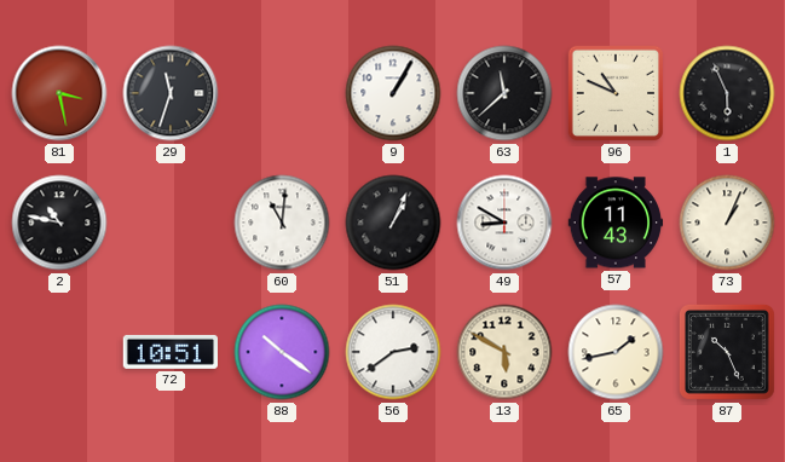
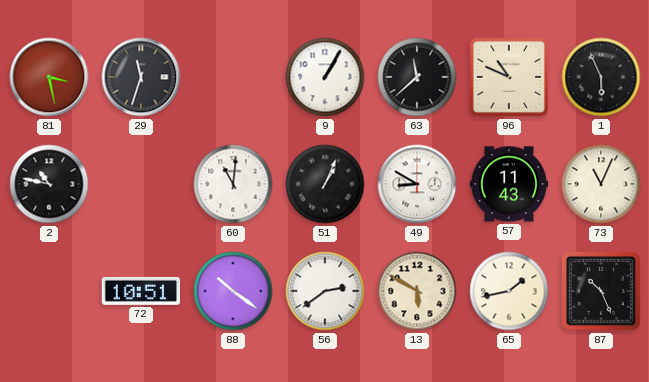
73: 1:04 -> 11:04
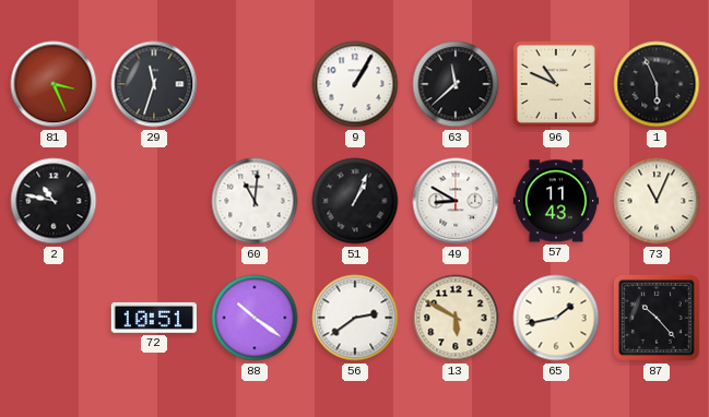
81: 3:28 -> 3:26
87: 10:26 -> 10:23
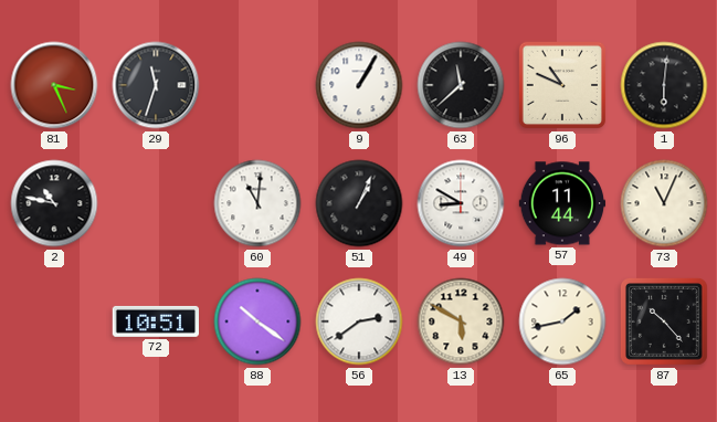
1: 5:56 -> 6:01
57: 11:43 -> 11:44
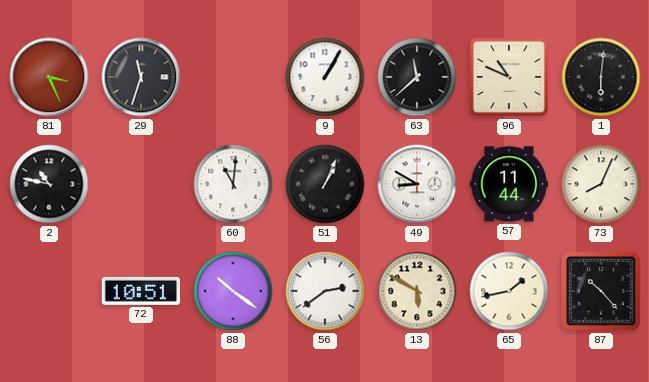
73: 11:04 -> 8:04
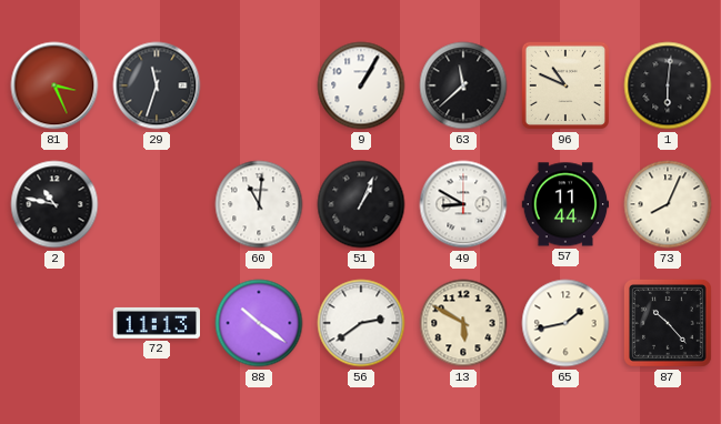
72: 10:51 -> 11:13
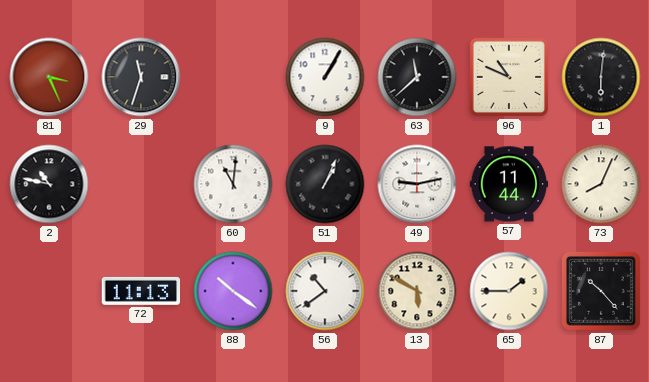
49: 8:50 -> 9:13
56: 2:39 -> 10:39
65: 1:43 -> 1:45
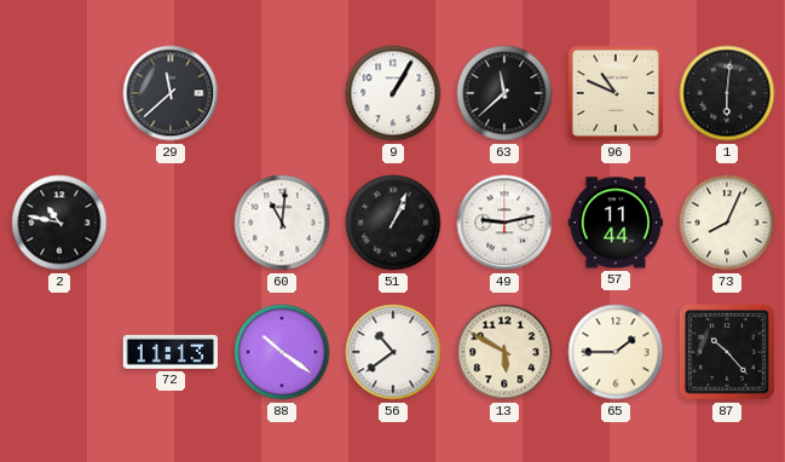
81: 3:26 -> none
29: 11:33 -> 11:38
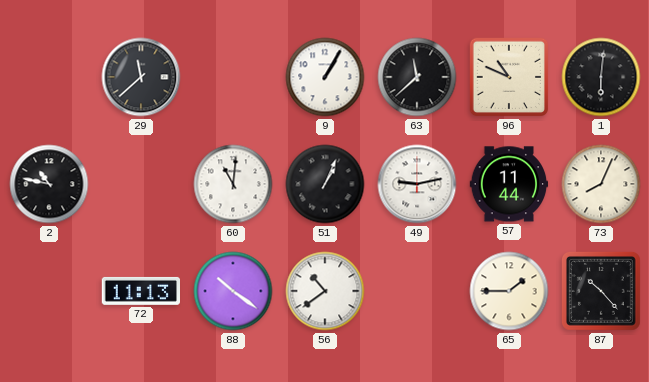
13: 5:50 -> none
